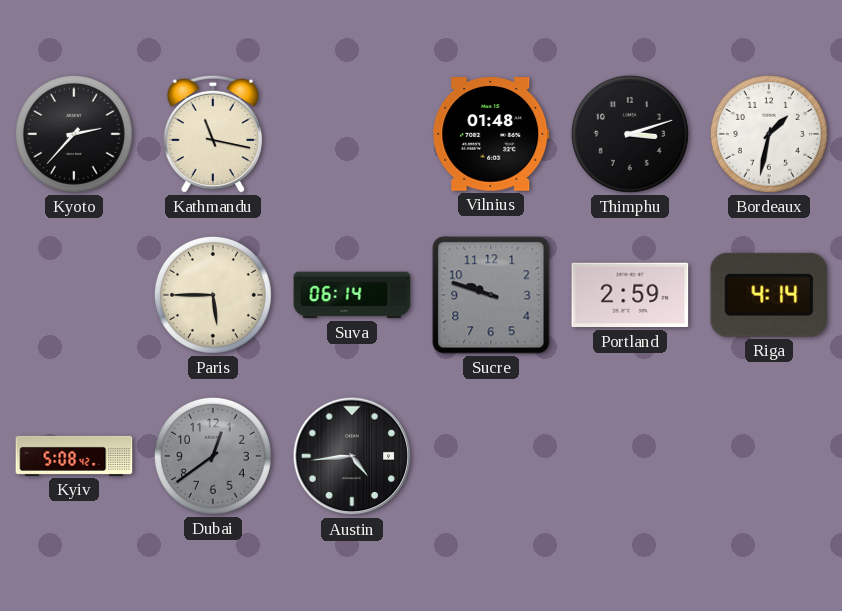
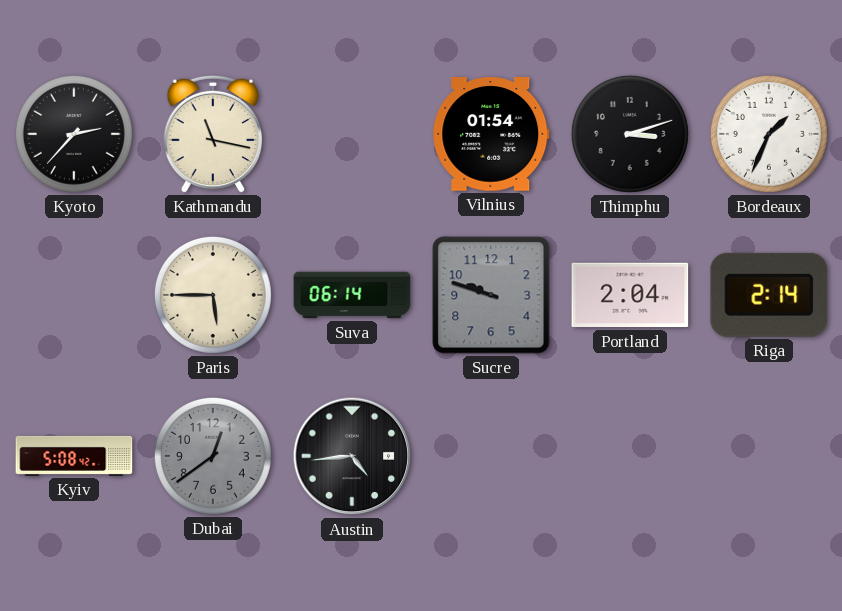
Vilnius: 01:48 -> 01:54
Bordeaux: 1:32 -> 1:34
Portland: 2:59 -> 2:04
Riga: 4:14 -> 2:14
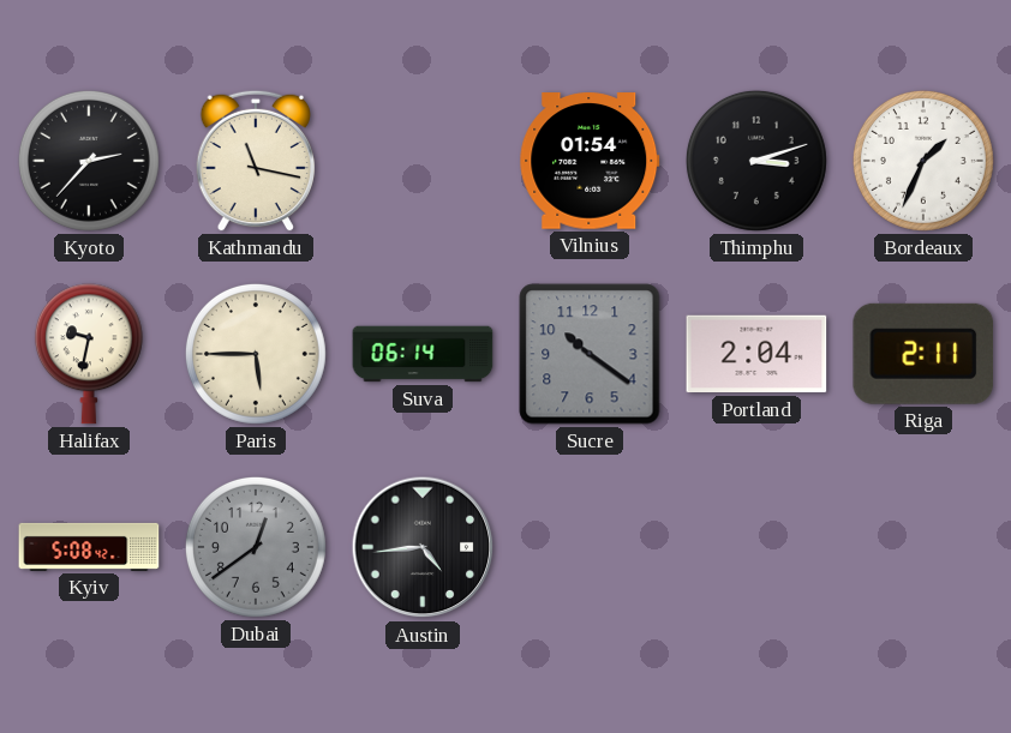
Halifax: none -> 9:32
Sucre: 9:48 -> 10:21
Riga: 2:14 -> 2:11
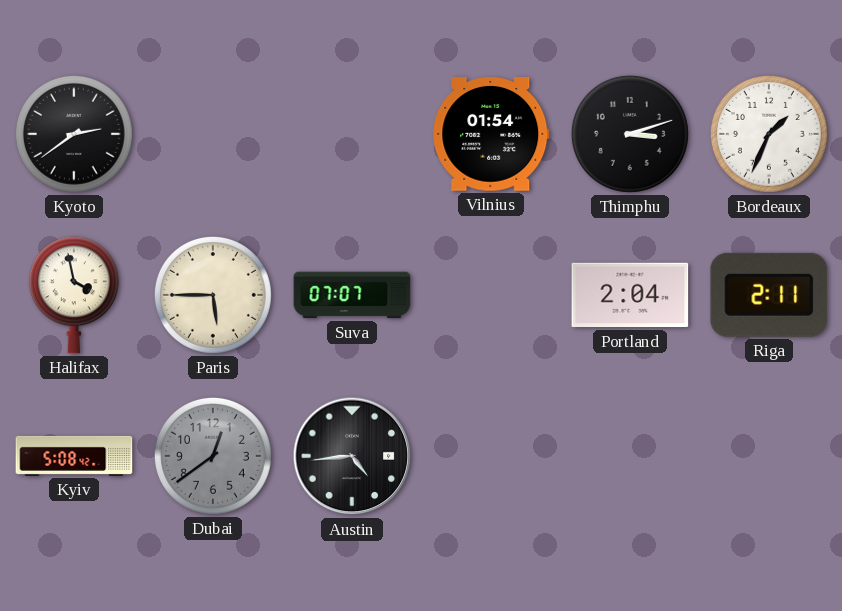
Kyoto: 2:37 -> 2:39
Kathmandu: 11:17 -> none
Halifax: 9:32 -> 3:58
Suva: 06:14 -> 07:07
Sucre: 10:21 -> none
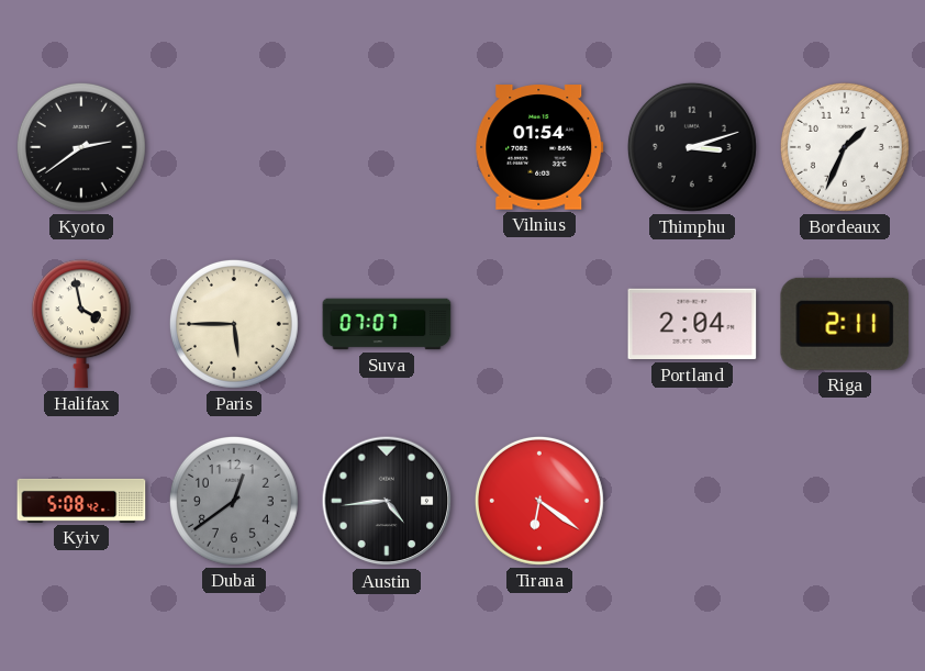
Tirana: none -> 6:21
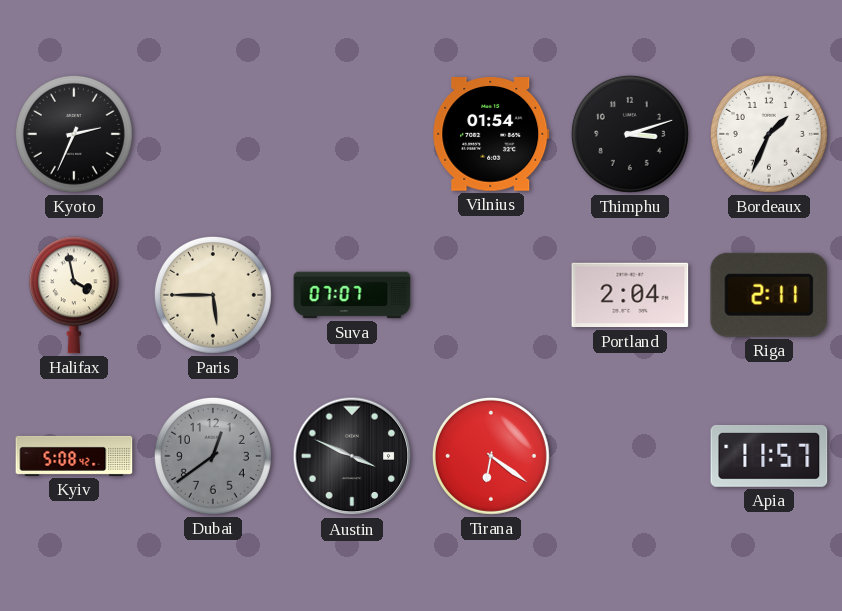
Kyoto: 2:39 -> 2:34
Austin: 4:44 -> 3:49
Apia: none -> 11:57
